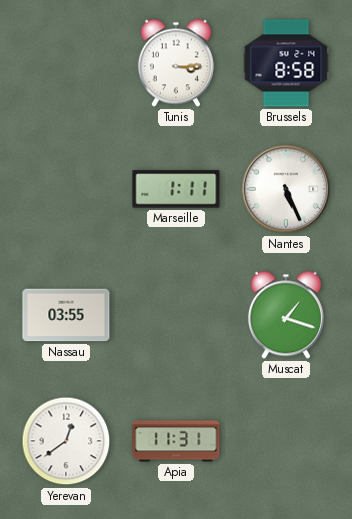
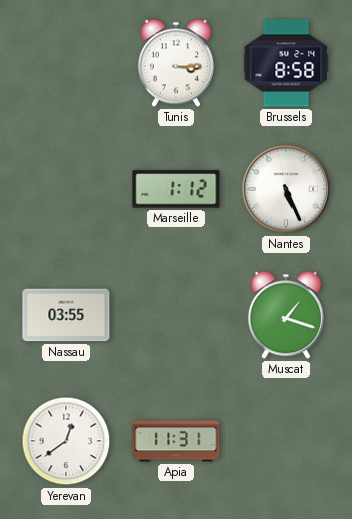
Marseille: 1:11 -> 1:12
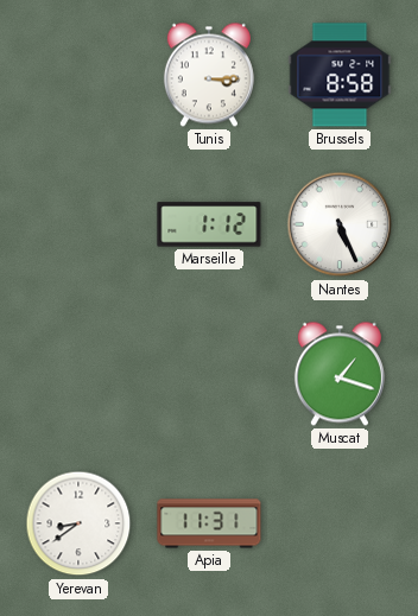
Nassau: 03:55 -> none
Yerevan: 12:39 -> 8:39
